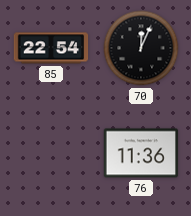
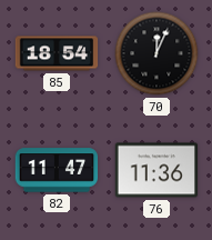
85: 22:54 -> 18:54
82: none -> 11:47
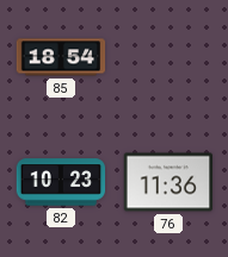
70: 12:04 -> none
82: 11:47 -> 10:23
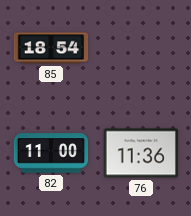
82: 10:23 -> 11:00
